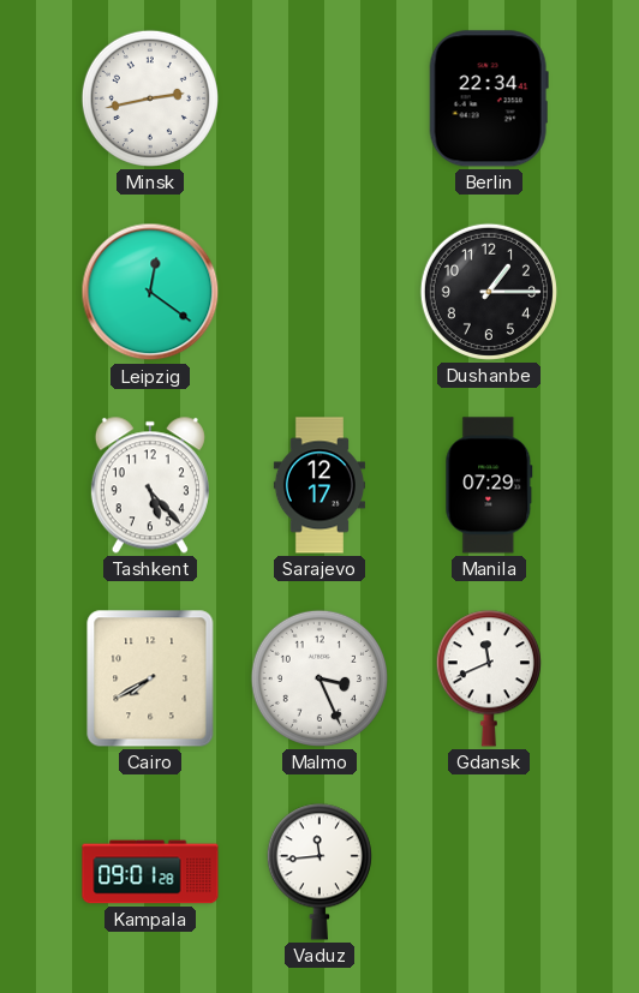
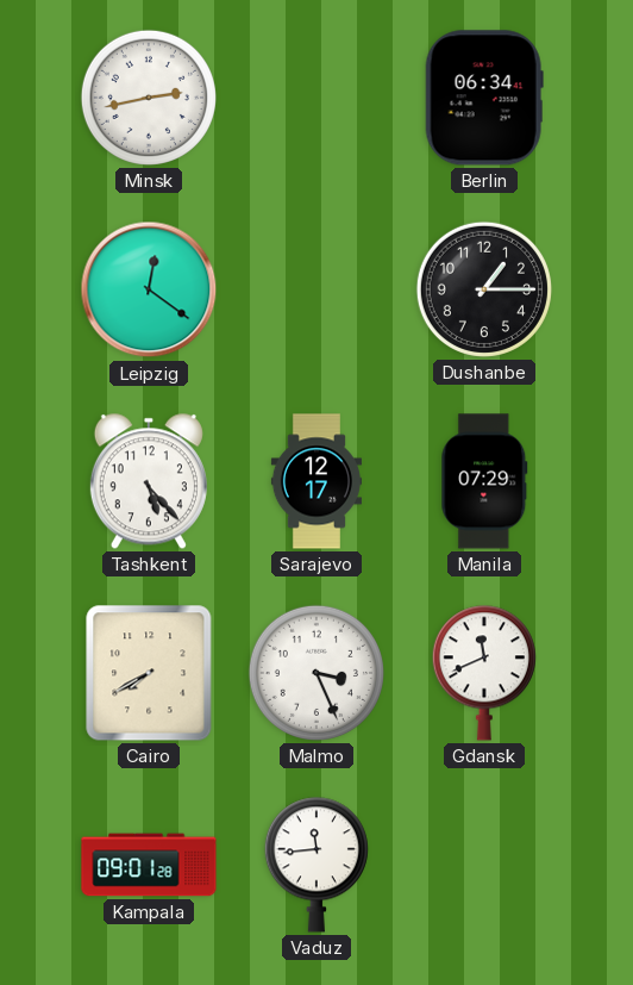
Berlin: 22:34 -> 06:34
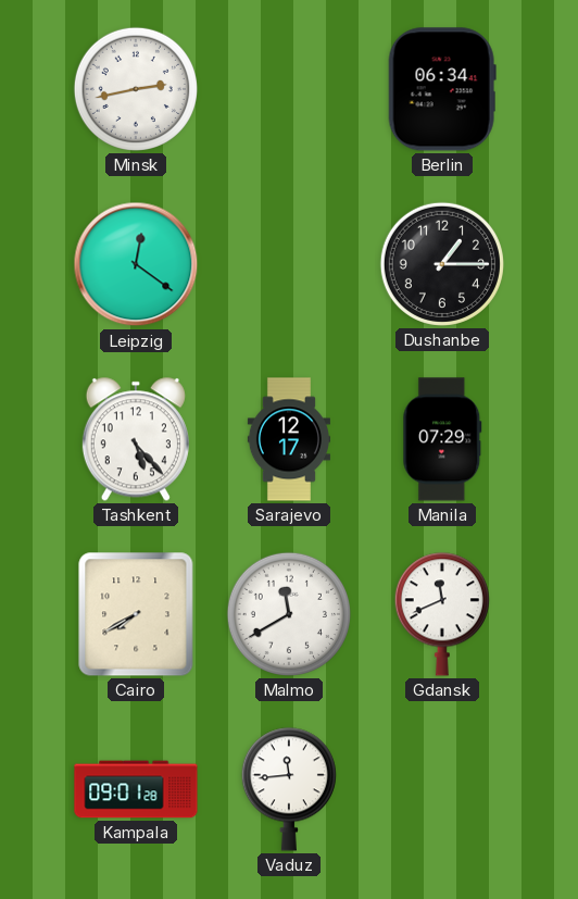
Malmo: 3:26 -> 11:40
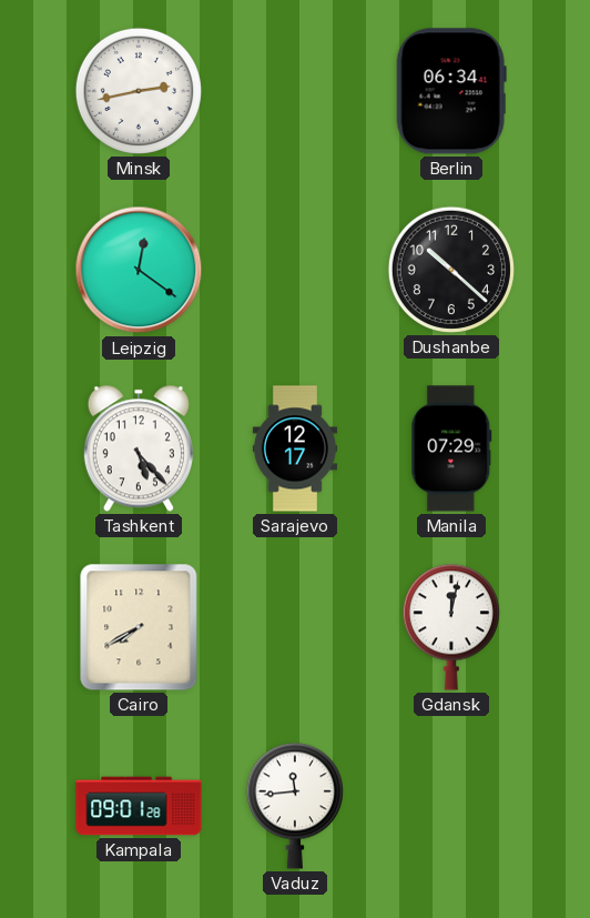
Dushanbe: 1:15 -> 10:22
Malmo: 11:40 -> none
Gdansk: 11:41 -> 12:02
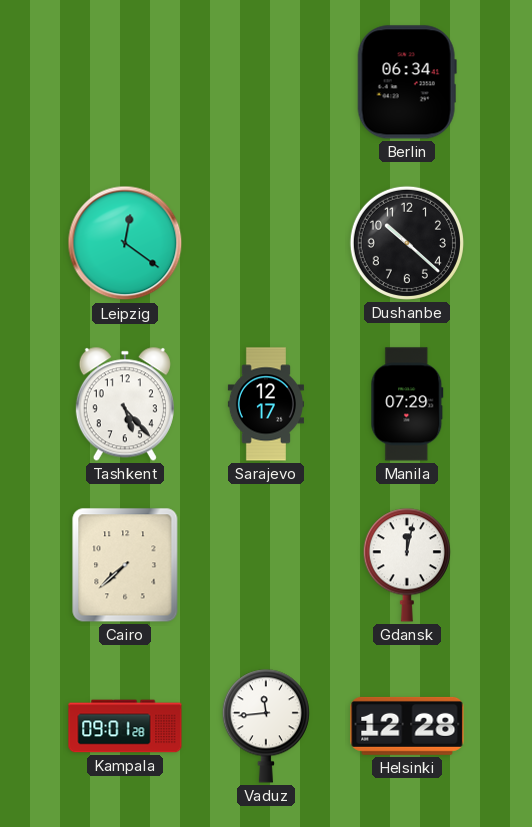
Minsk: 2:43 -> none
Cairo: 7:40 -> 7:38
Helsinki: none -> 12:28
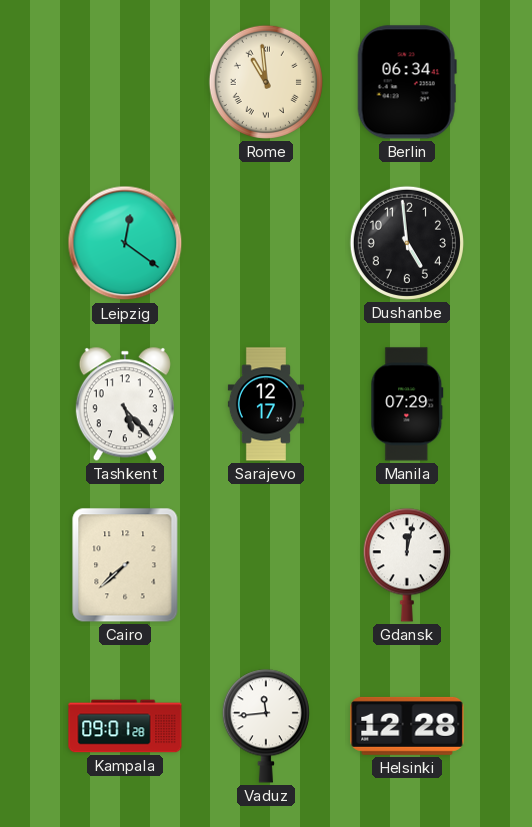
Rome: none -> 10:59
Dushanbe: 10:22 -> 4:59
